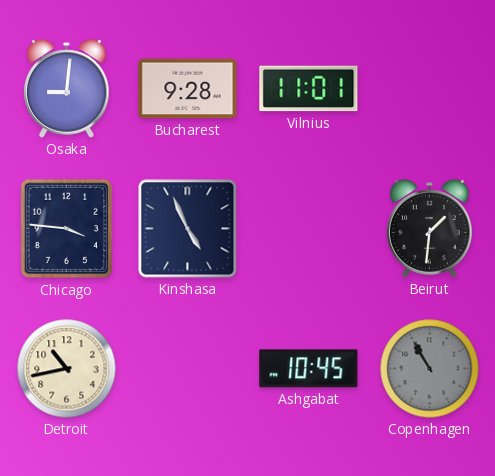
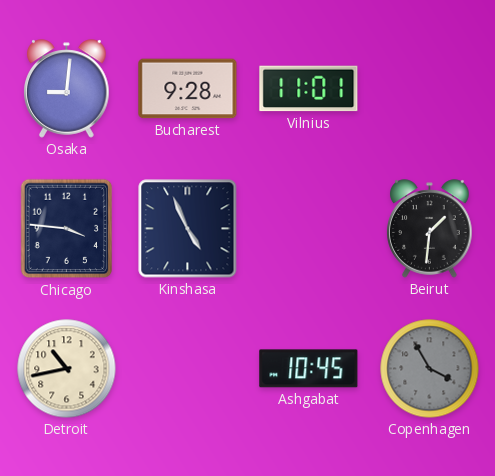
Copenhagen: 10:55 -> 3:55
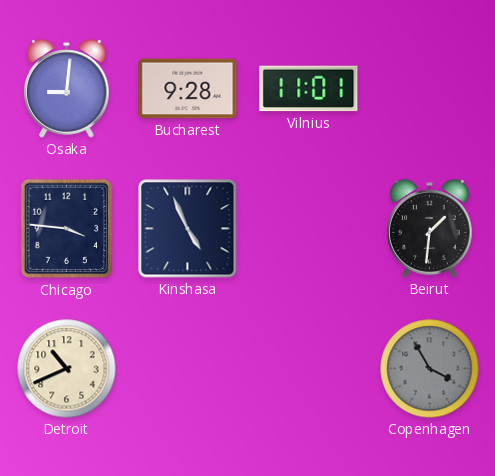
Detroit: 10:43 -> 10:41
Ashgabat: 10:45 -> none
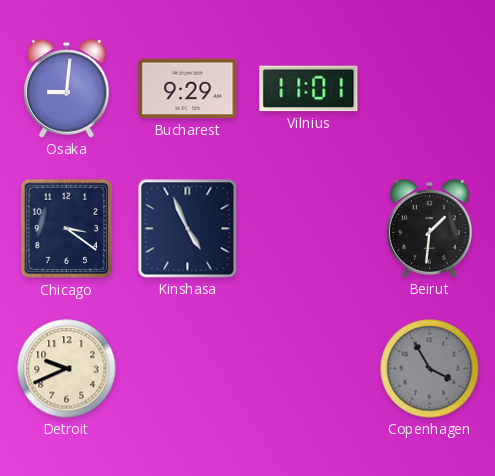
Bucharest: 9:28 -> 9:29
Chicago: 3:46 -> 3:21
Detroit: 10:41 -> 9:41
